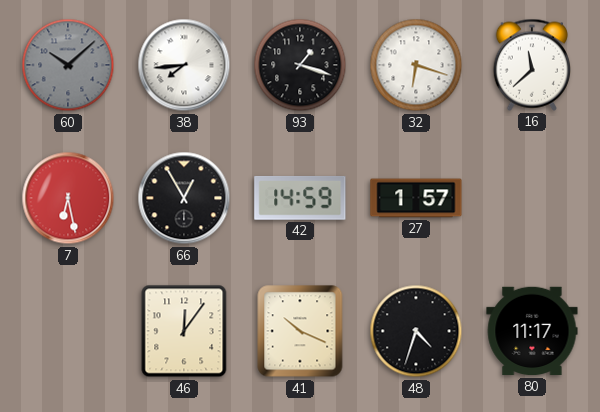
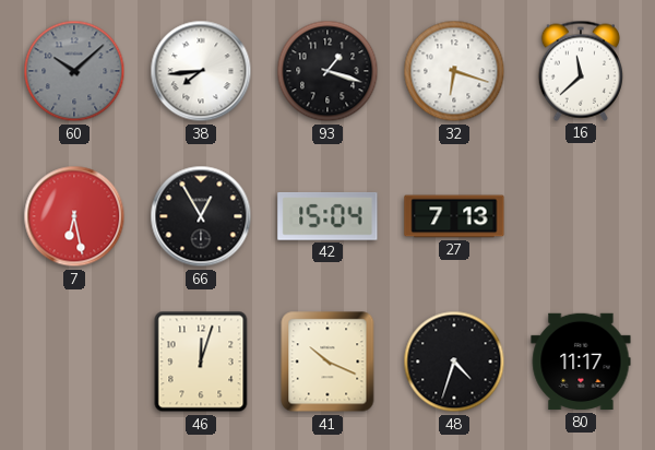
42: 14:59 -> 15:04
27: 1:57 -> 7:13
46: 12:06 -> 12:03
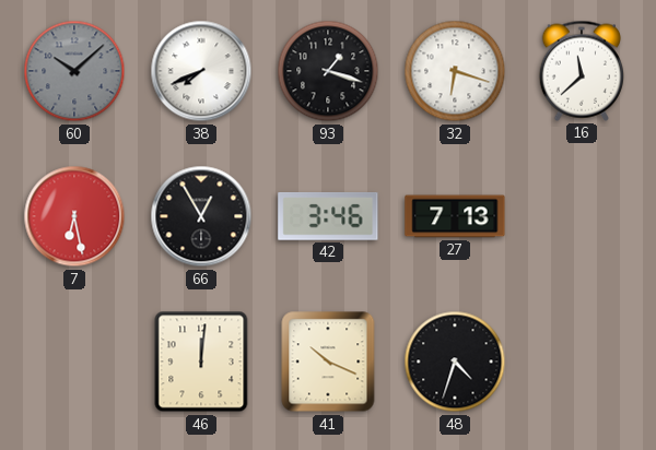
38: 7:44 -> 7:41
42: 15:04 -> 3:46
46: 12:03 -> 12:01
80: 11:17 -> none
